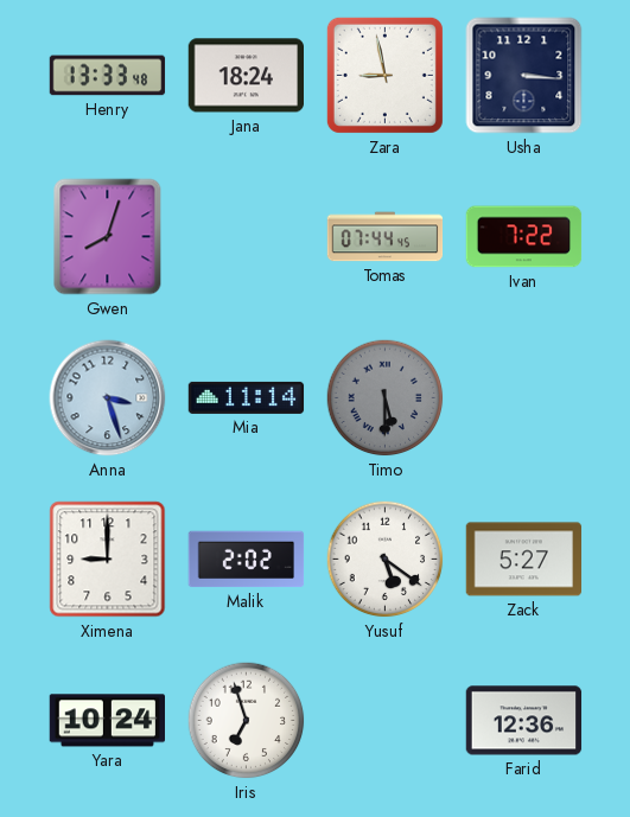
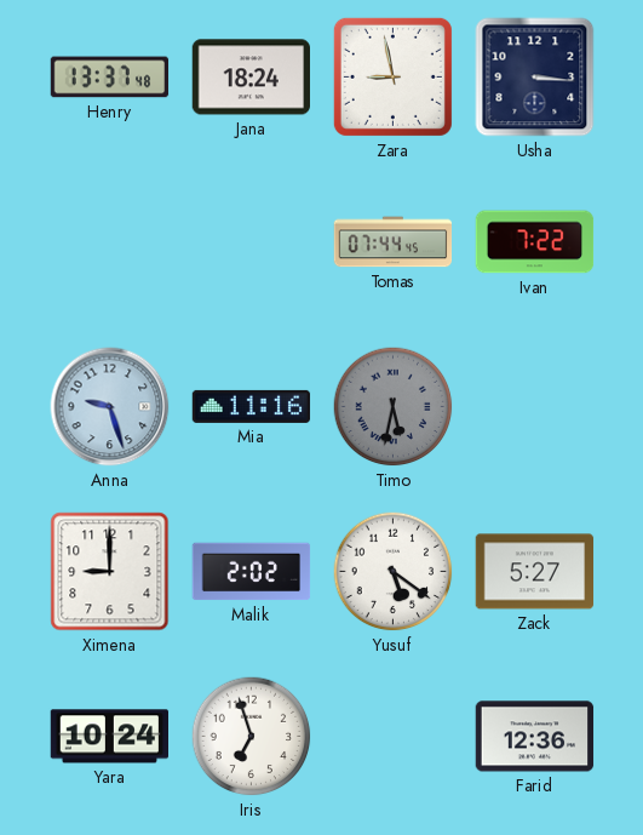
Henry: 13:33 -> 13:37
Gwen: 8:03 -> none
Anna: 3:27 -> 9:27
Mia: 11:14 -> 11:16
Timo: 5:30 -> 5:32
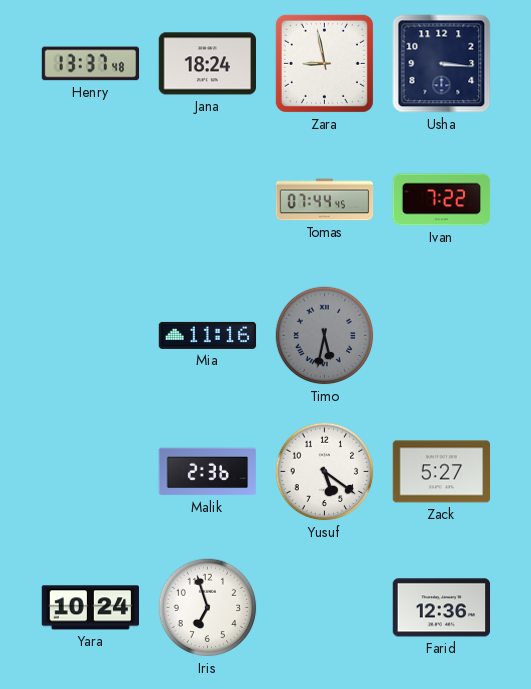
Anna: 9:27 -> none
Ximena: 9:00 -> none
Malik: 2:02 -> 2:36
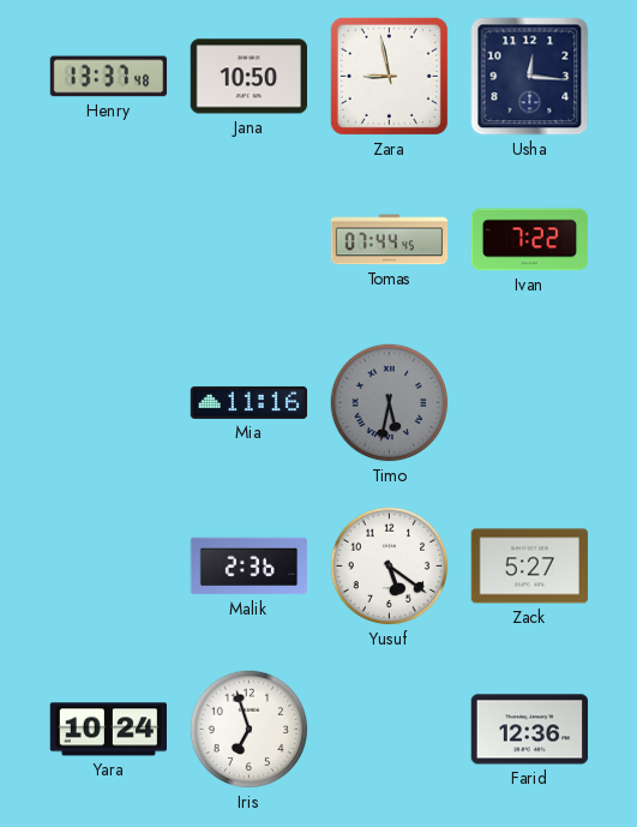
Jana: 18:24 -> 10:50
Usha: 3:16 -> 12:16
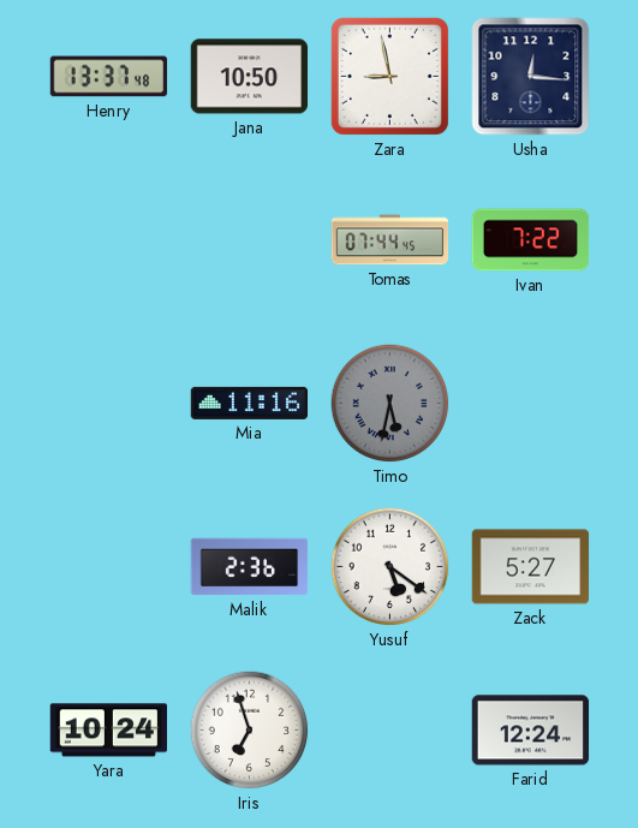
Farid: 12:36 -> 12:24
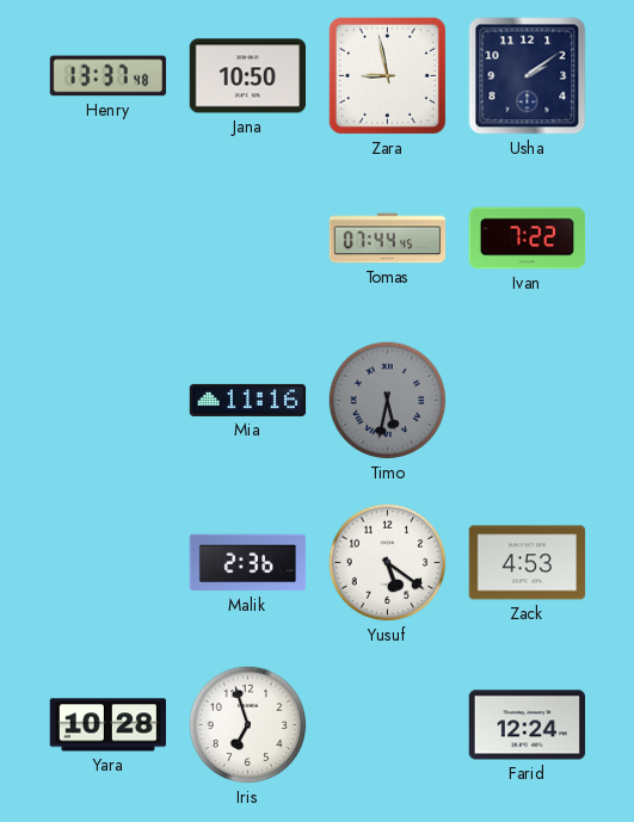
Usha: 12:16 -> 2:09
Zack: 5:27 -> 4:53
Yara: 10:24 -> 10:28
